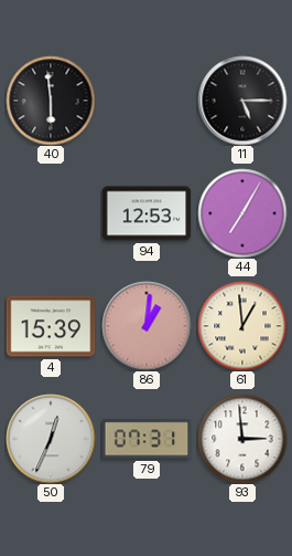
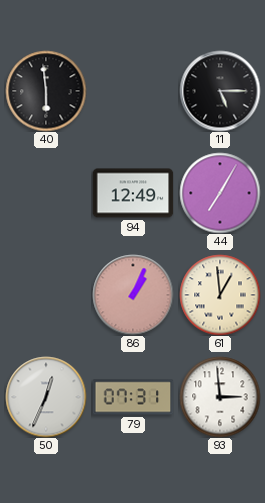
94: 12:53 -> 12:49
4: 15:39 -> none
86: 1:01 -> 1:04
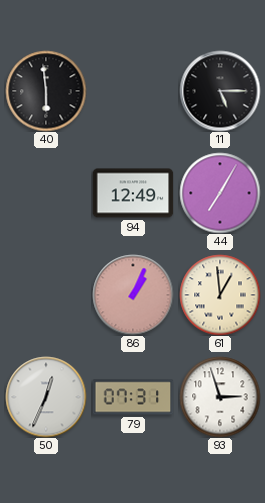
93: 2:59 -> 2:57
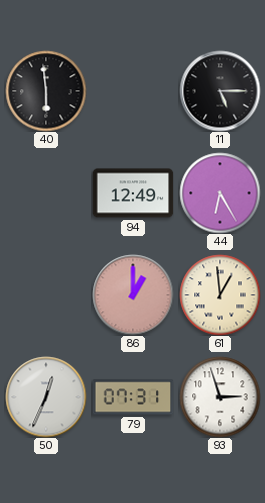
44: 7:05 -> 6:25
86: 1:04 -> 1:00
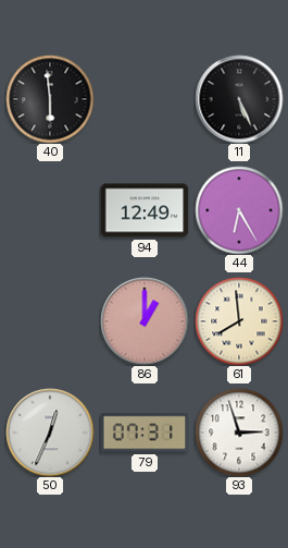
11: 5:15 -> 5:26
61: 12:59 -> 7:59
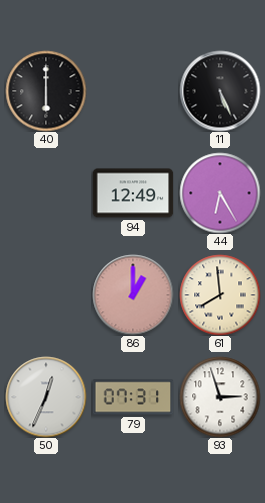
40: 5:59 -> 6:00
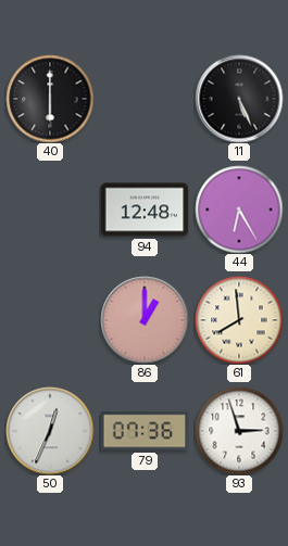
94: 12:49 -> 12:48
79: 07:31 -> 07:36
